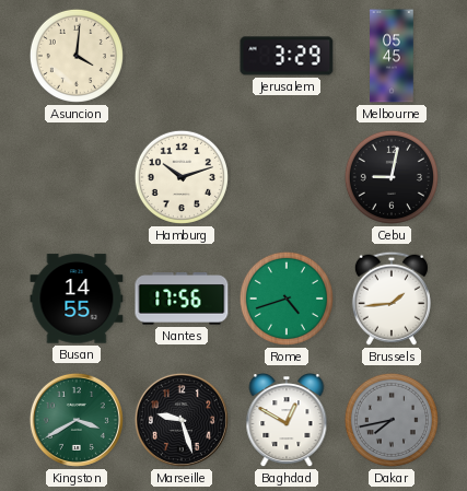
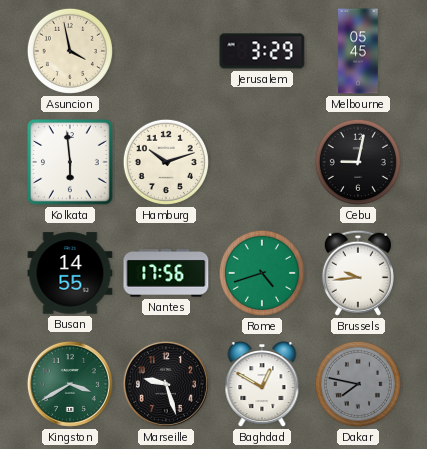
Asuncion: 4:01 -> 3:58
Kolkata: none -> 5:59
Brussels: 1:44 -> 9:44
Dakar: 7:43 -> 7:47
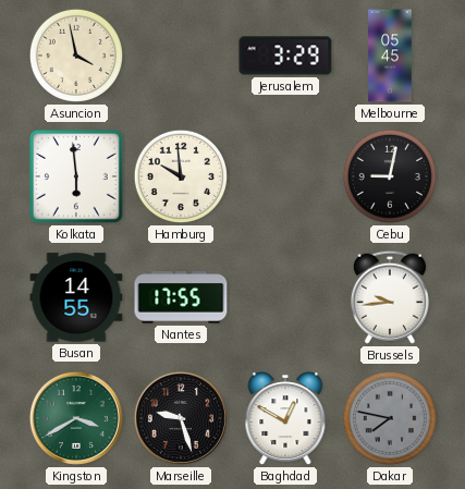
Hamburg: 10:12 -> 9:59
Nantes: 17:56 -> 17:55
Rome: 4:42 -> none
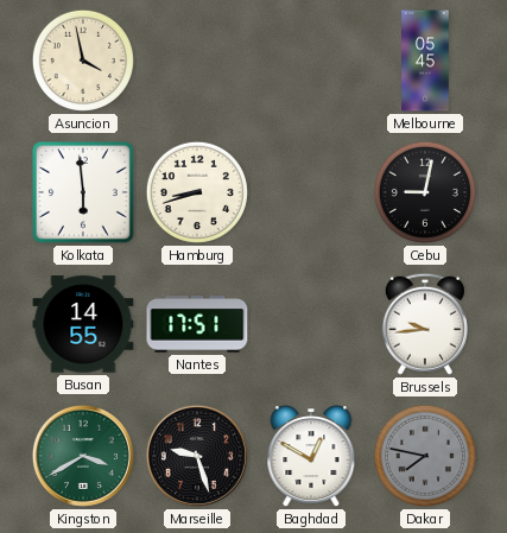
Jerusalem: 3:29 -> none
Hamburg: 9:59 -> 8:42
Nantes: 17:55 -> 17:51
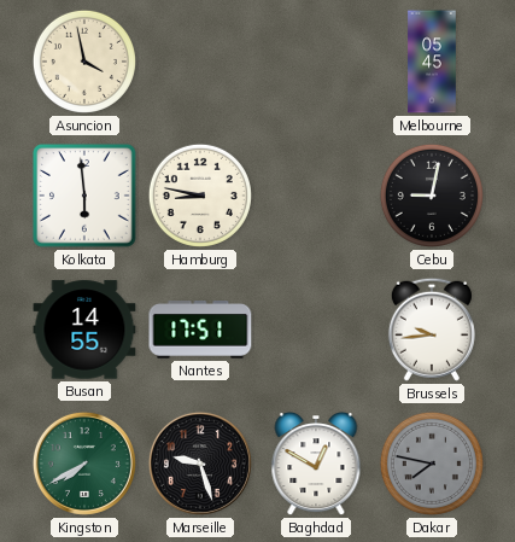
Hamburg: 8:42 -> 8:47
Kingston: 3:40 -> 7:40
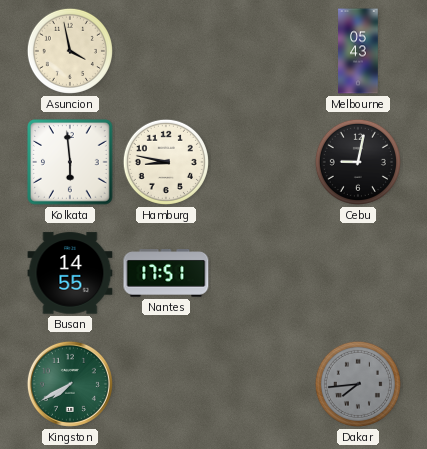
Melbourne: 05:45 -> 05:43
Brussels: 9:44 -> none
Marseille: 9:27 -> none
Baghdad: 12:50 -> none
Dakar: 7:47 -> 7:44
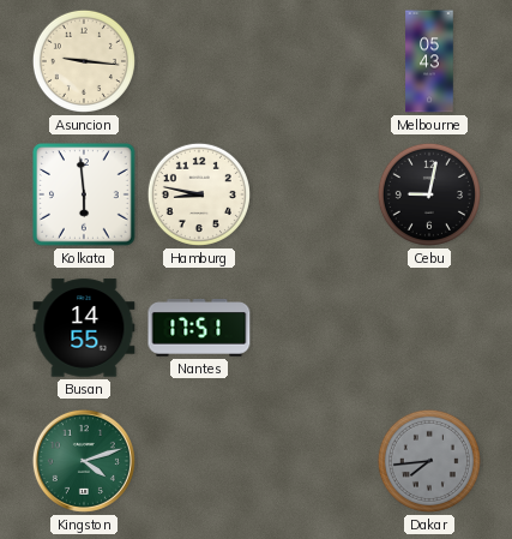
Asuncion: 3:58 -> 9:16
Kingston: 7:40 -> 4:12
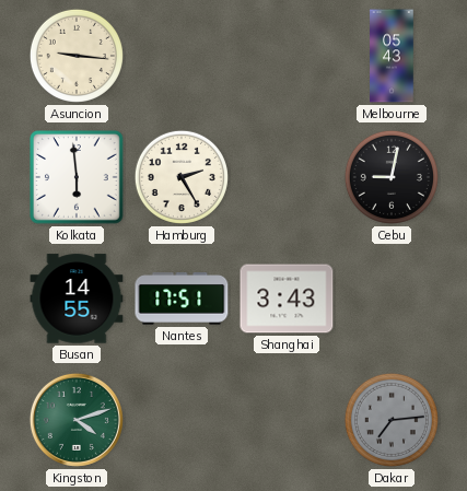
Hamburg: 8:47 -> 2:25
Shanghai: none -> 3:43
Dakar: 7:44 -> 7:14
